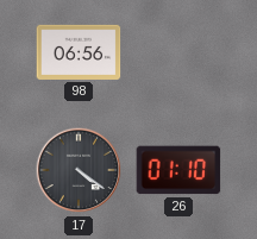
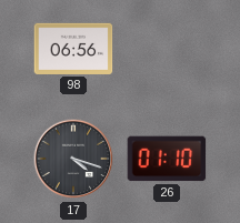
17: 4:21 -> 4:18
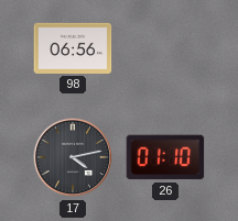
17: 4:18 -> 4:13
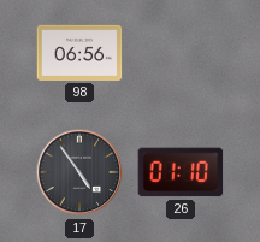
17: 4:13 -> 4:54
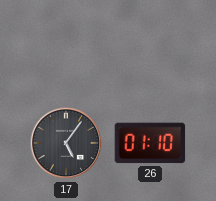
98: 06:56 -> none
17: 4:54 -> 5:06
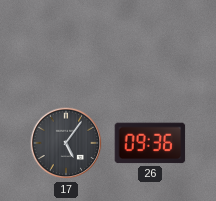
26: 01:10 -> 09:36
